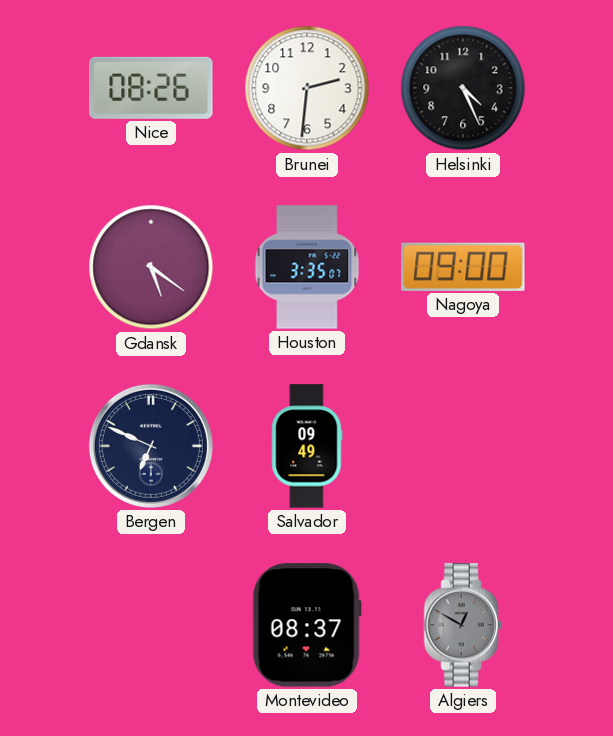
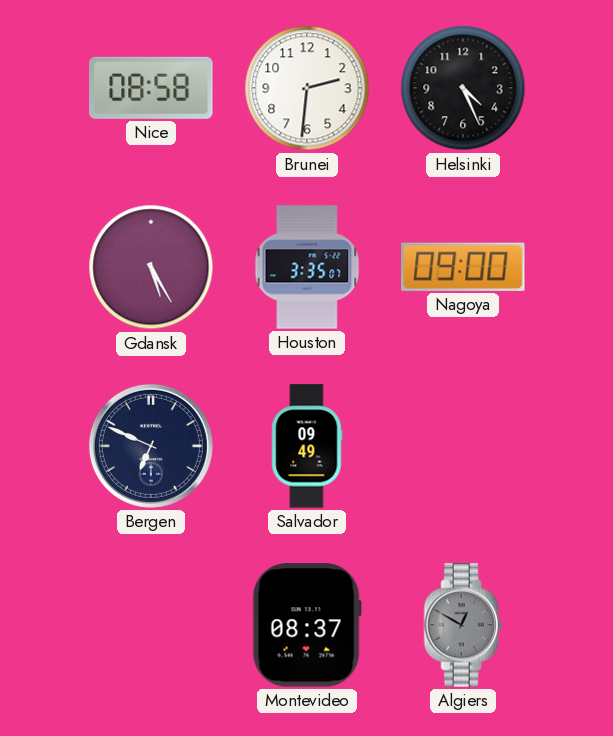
Nice: 08:26 -> 08:58
Gdansk: 5:21 -> 5:25
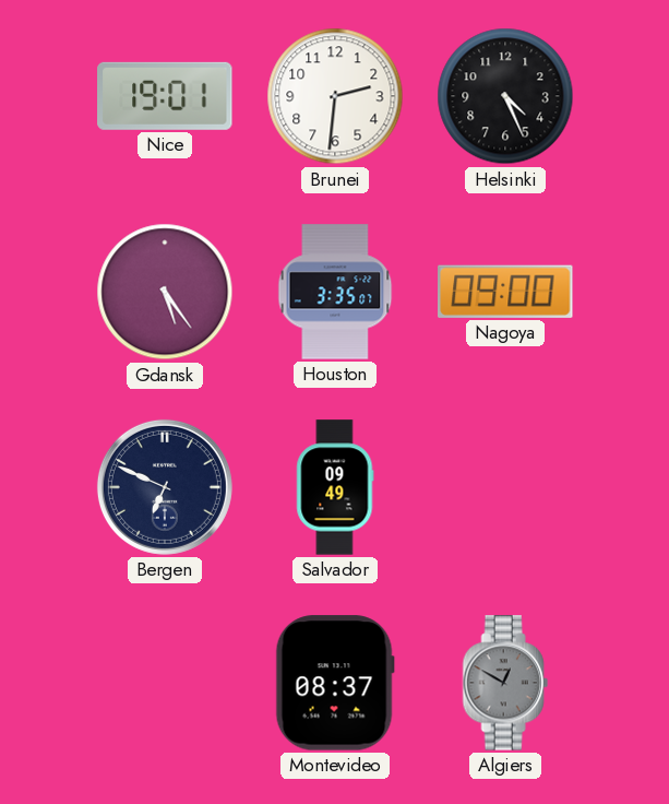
Nice: 08:58 -> 19:01
Gdansk: 5:25 -> 5:24
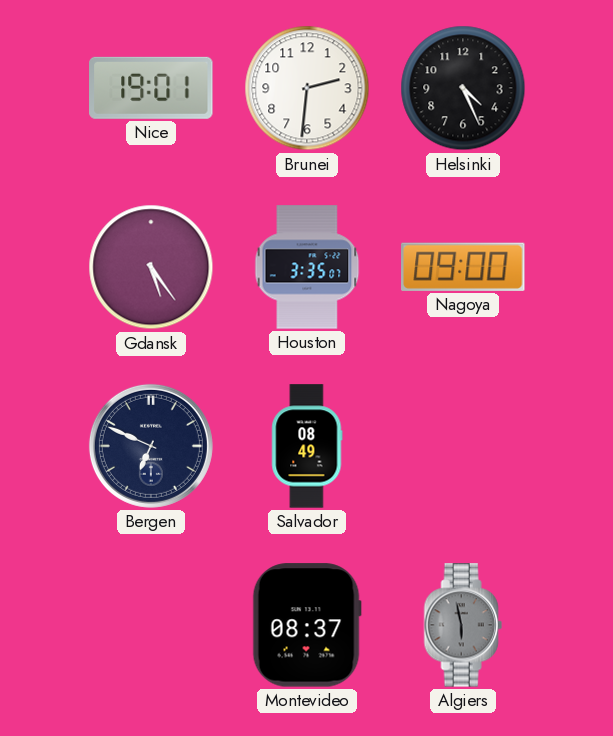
Salvador: 09:49 -> 08:49
Algiers: 12:50 -> 5:58
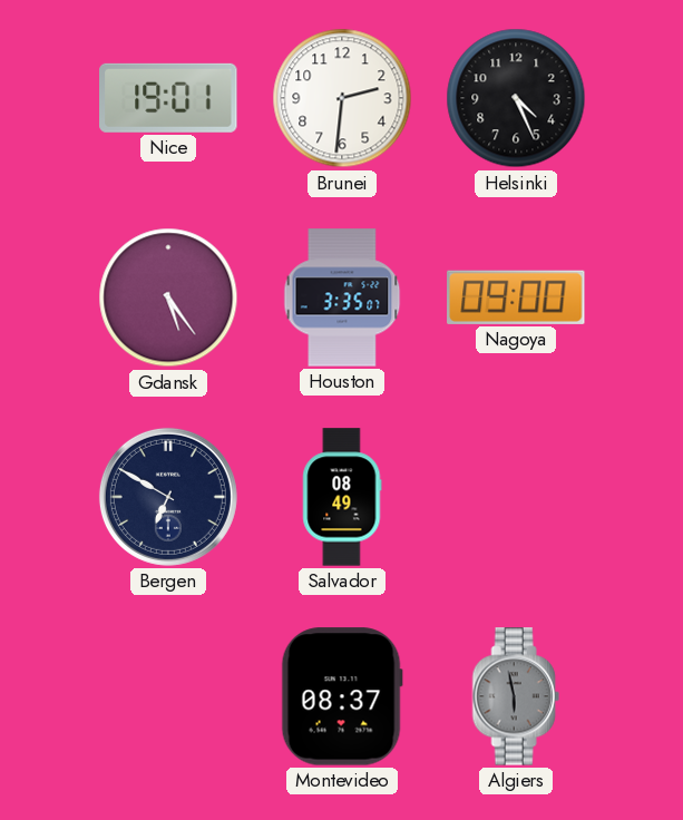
Bergen: 6:49 -> 6:50
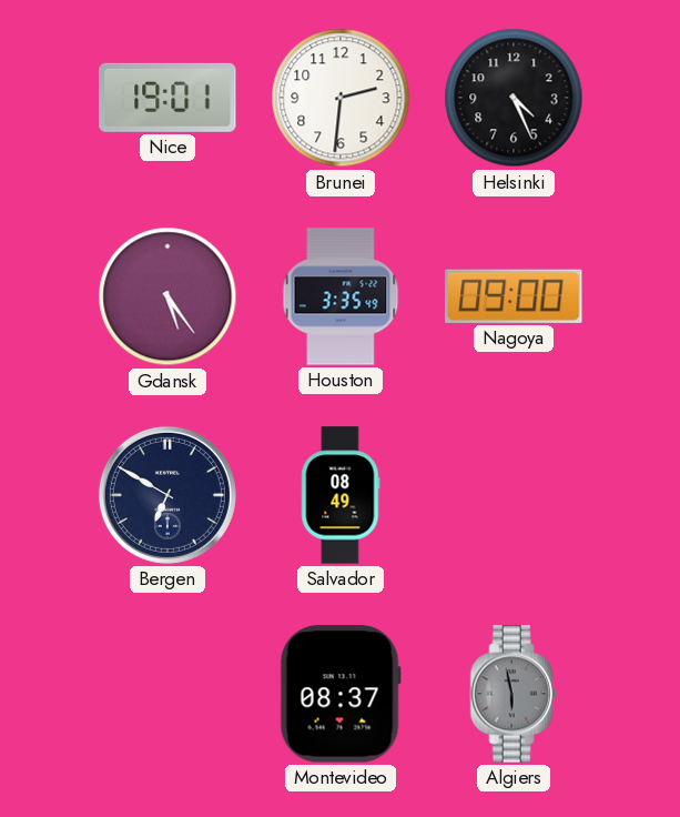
Houston: 3:35:07 -> 3:35:49
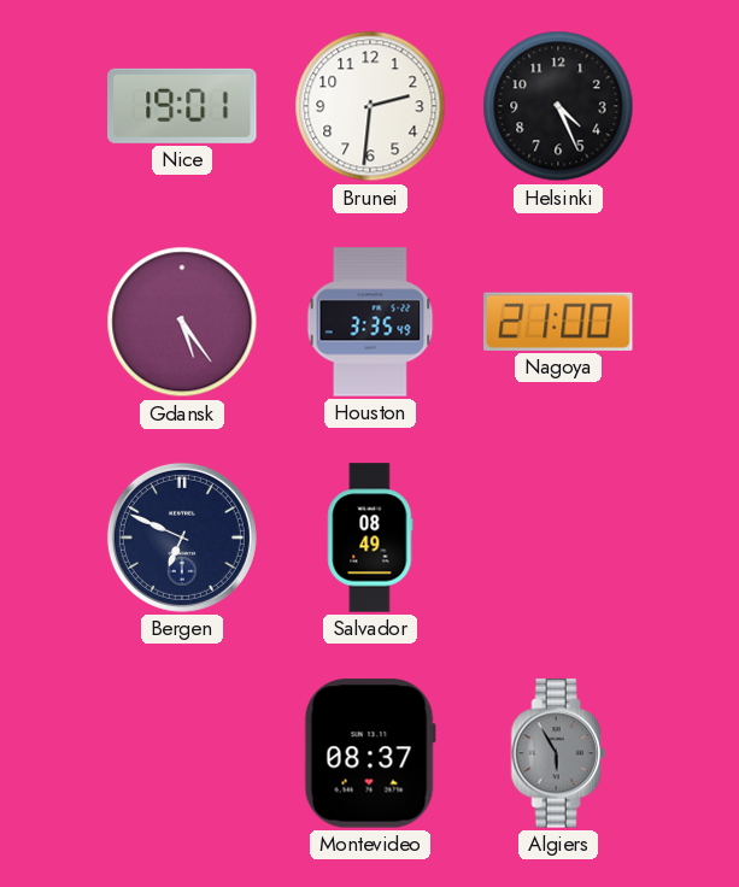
Nagoya: 09:00 -> 21:00
Bergen: 6:50 -> 6:49
Algiers: 5:58 -> 5:55
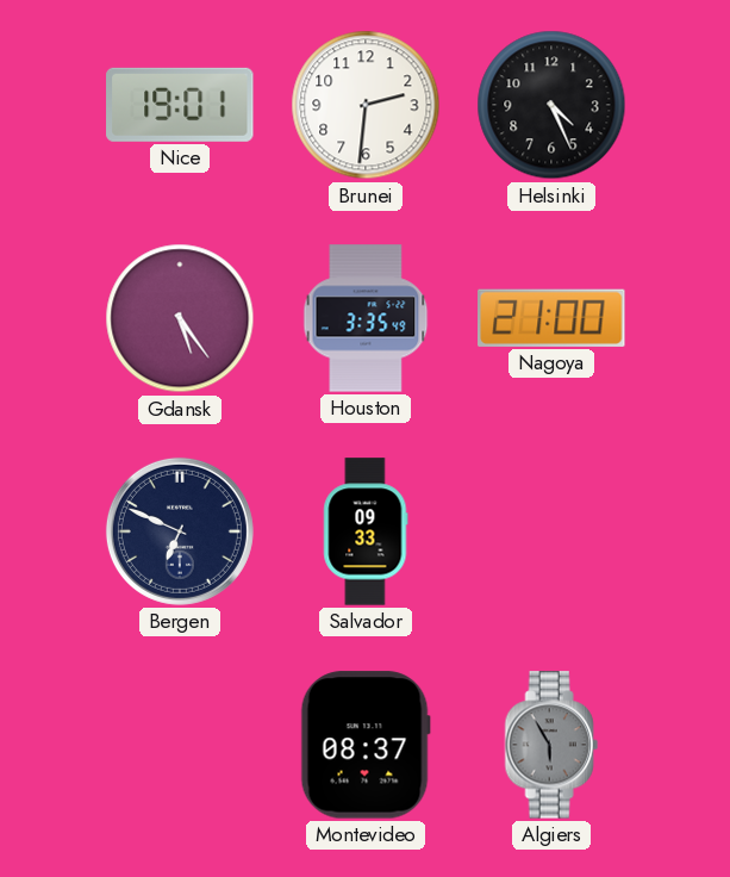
Salvador: 08:49 -> 09:33
